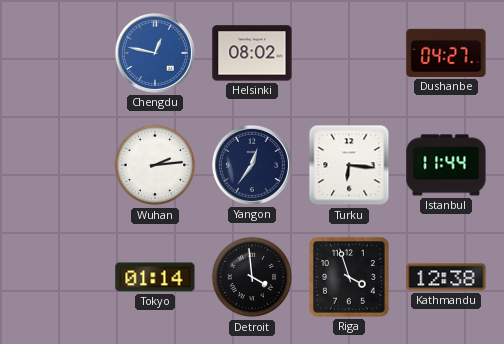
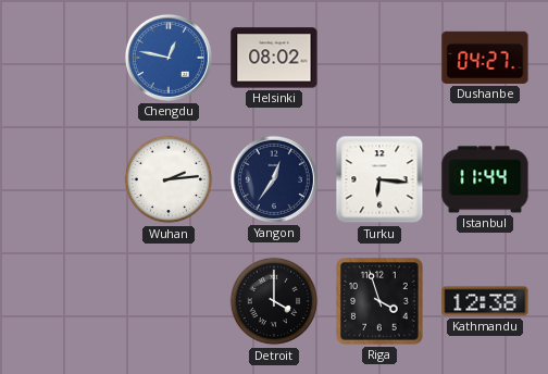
Tokyo: 01:14 -> none
Detroit: 3:59 -> 4:00
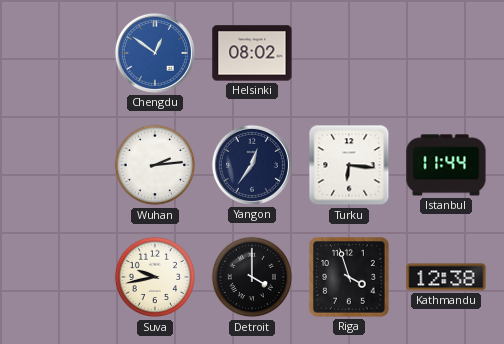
Chengdu: 12:47 -> 12:51
Dushanbe: 04:27 -> none
Suva: none -> 9:43
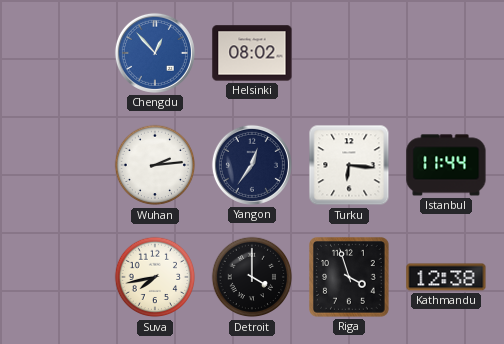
Chengdu: 12:51 -> 12:53
Suva: 9:43 -> 7:43
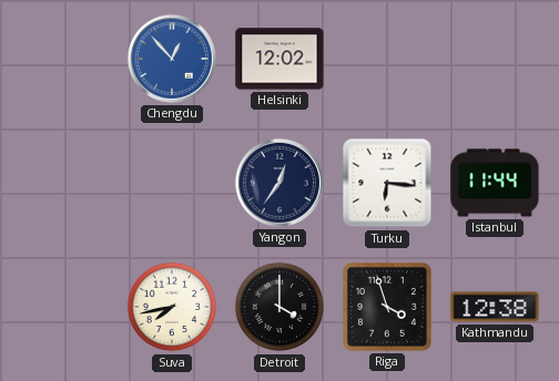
Helsinki: 08:02 -> 12:02
Wuhan: 2:14 -> none
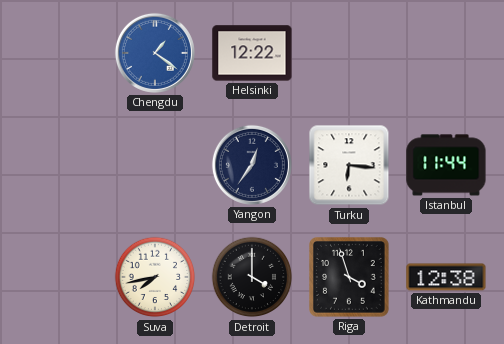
Chengdu: 12:53 -> 1:21
Helsinki: 12:02 -> 12:22
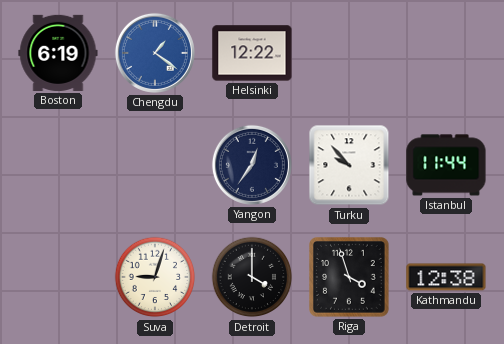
Boston: none -> 6:19
Turku: 6:16 -> 9:53
Suva: 7:43 -> 9:03
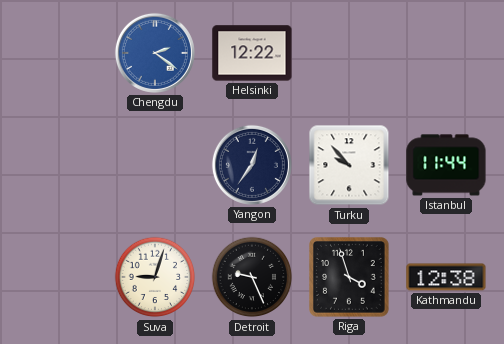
Boston: 6:19 -> none
Chengdu: 1:21 -> 2:21
Detroit: 4:00 -> 9:26
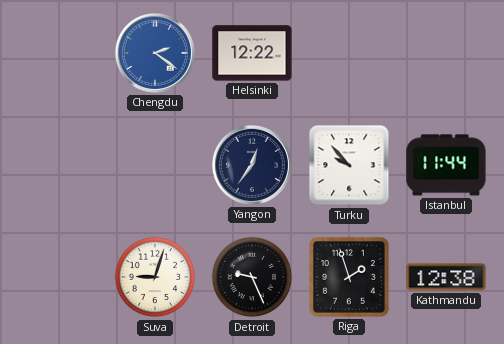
Riga: 3:57 -> 1:57
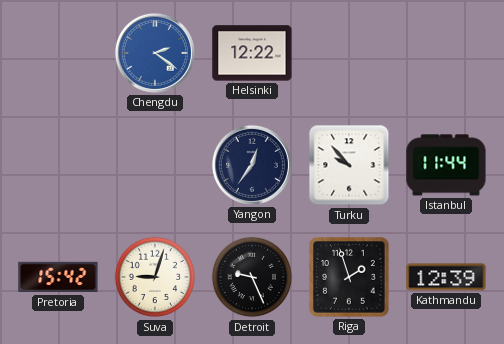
Pretoria: none -> 15:42
Kathmandu: 12:38 -> 12:39
